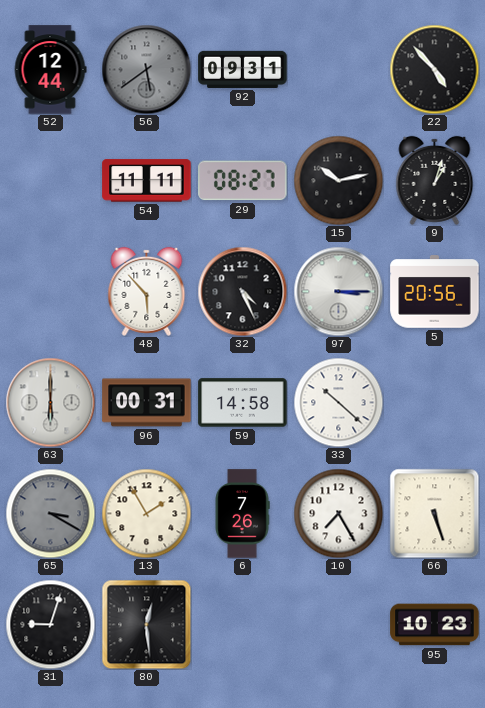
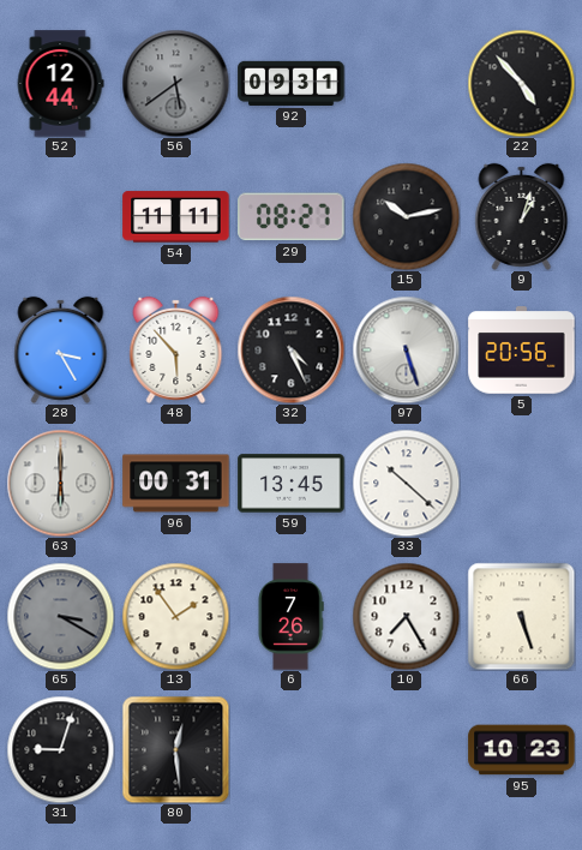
28: none -> 3:25
97: 3:15 -> 5:27
59: 14:58 -> 13:45
13: 1:55 -> 1:54
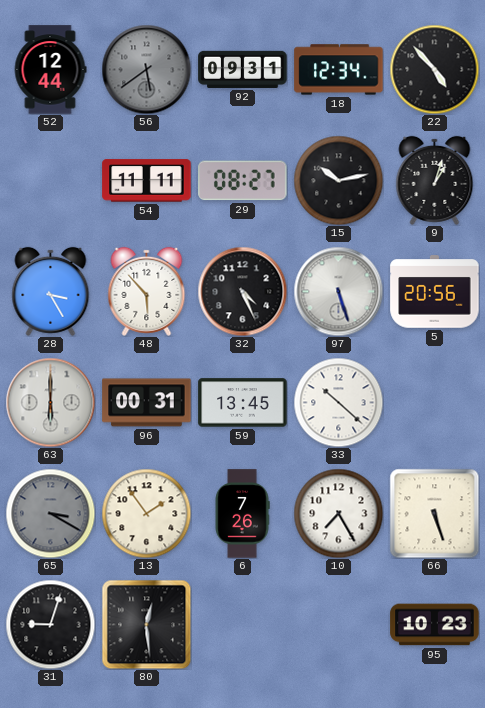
18: none -> 12:34
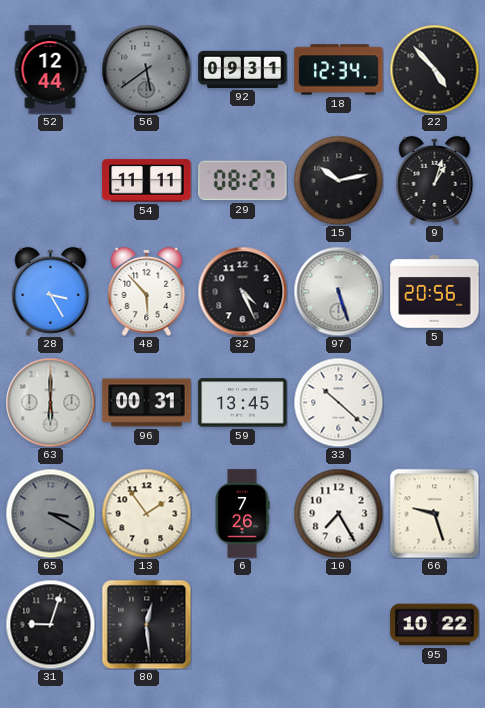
66: 5:27 -> 9:27
95: 10:23 -> 10:22
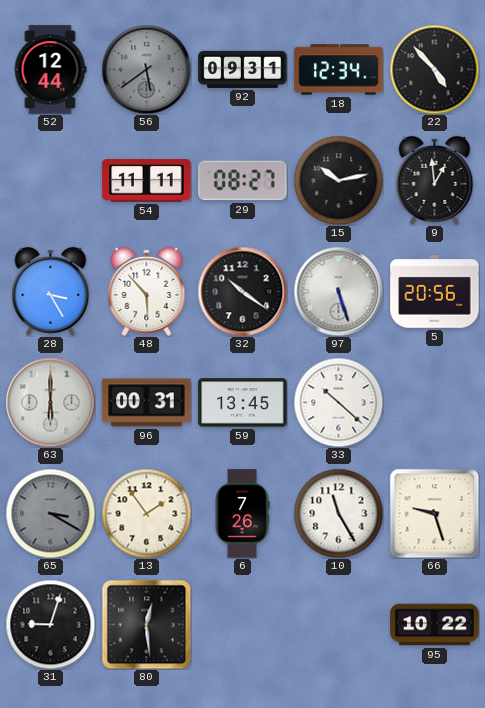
9: 1:03 -> 12:59
32: 4:26 -> 10:21
10: 7:25 -> 11:25
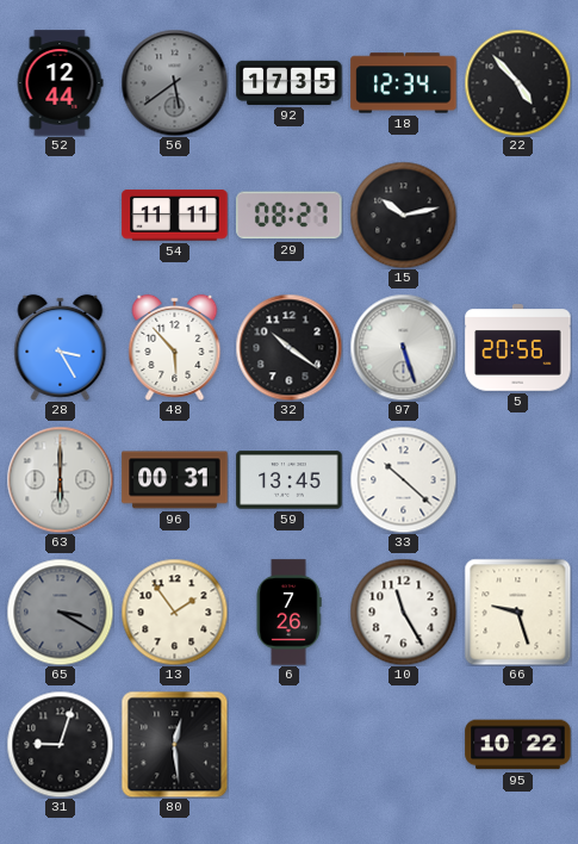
92: 09:31 -> 17:35
9: 12:59 -> none
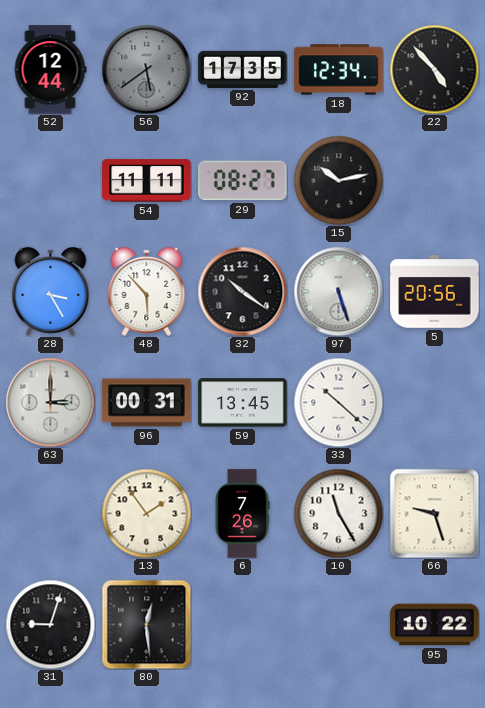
63: 6:00 -> 3:00
65: 3:20 -> none
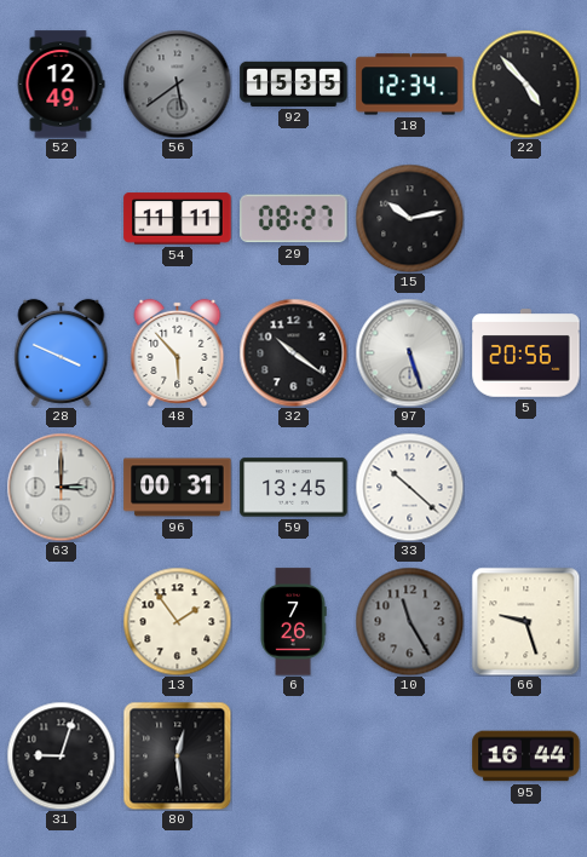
52: 12:44 -> 12:49
92: 17:35 -> 15:35
28: 3:25 -> 3:49
10 dial: white -> grey
95: 10:22 -> 16:44
